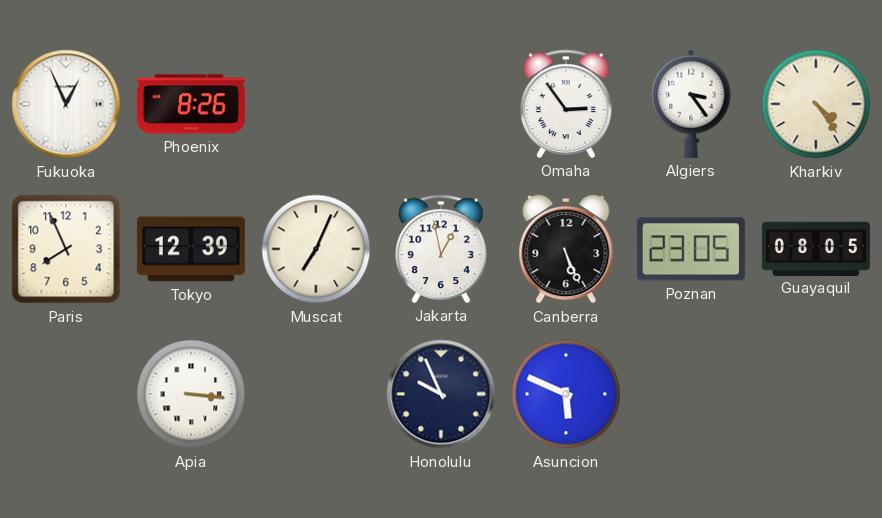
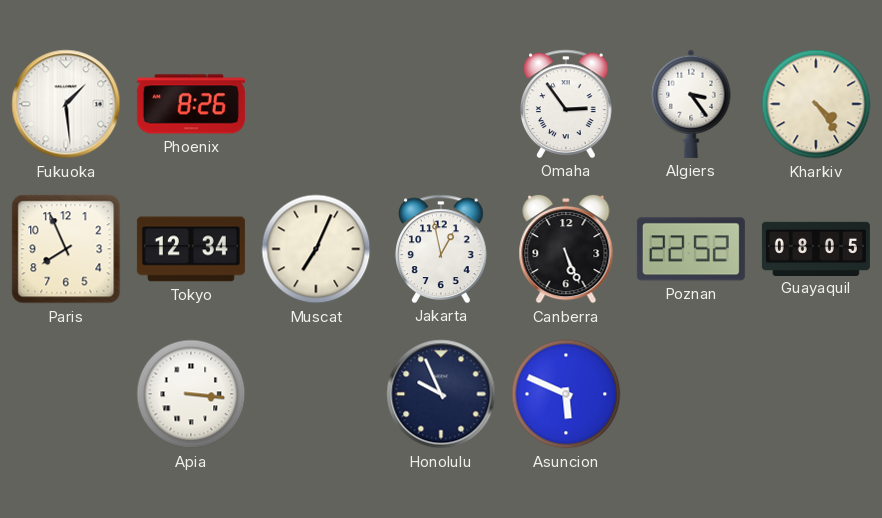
Fukuoka: 12:56 -> 1:29
Tokyo: 12:39 -> 12:34
Poznan: 23:05 -> 22:52
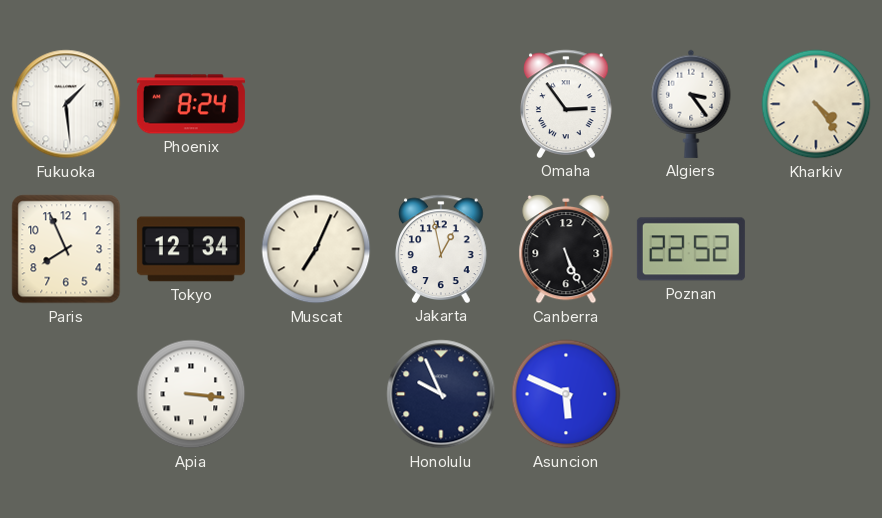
Phoenix: 8:26 -> 8:24
Guayaquil: 08:05 -> none
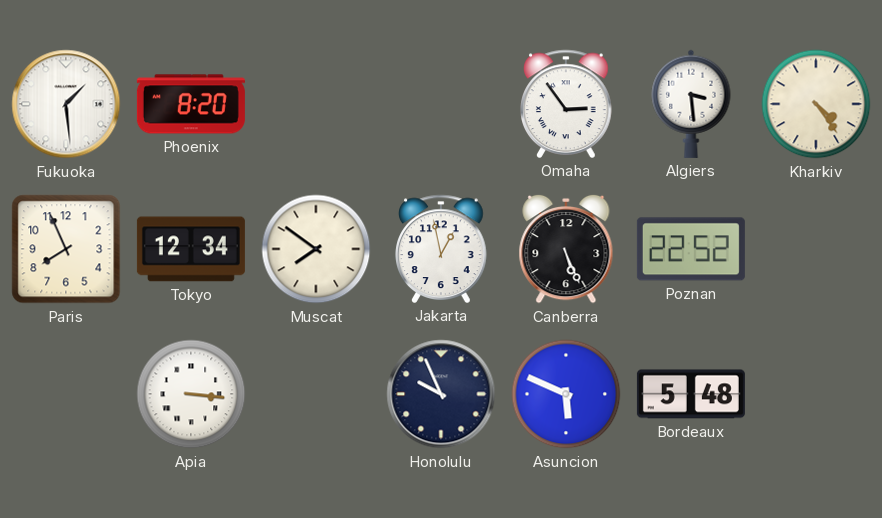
Phoenix: 8:24 -> 8:20
Algiers: 3:24 -> 3:29
Muscat: 7:04 -> 7:51
Bordeaux: none -> 5:48
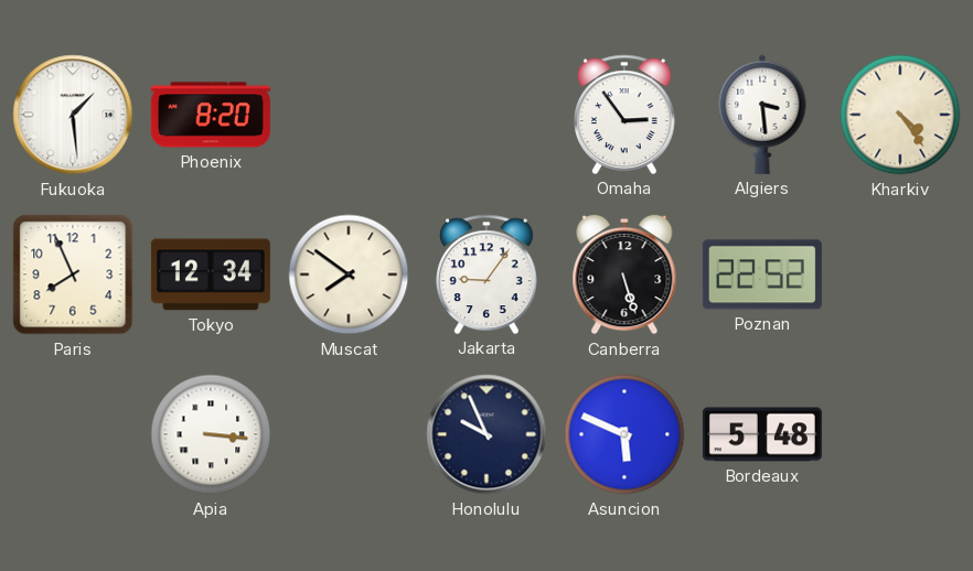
Jakarta: 12:58 -> 9:06
Canberra: 5:26 -> 5:27
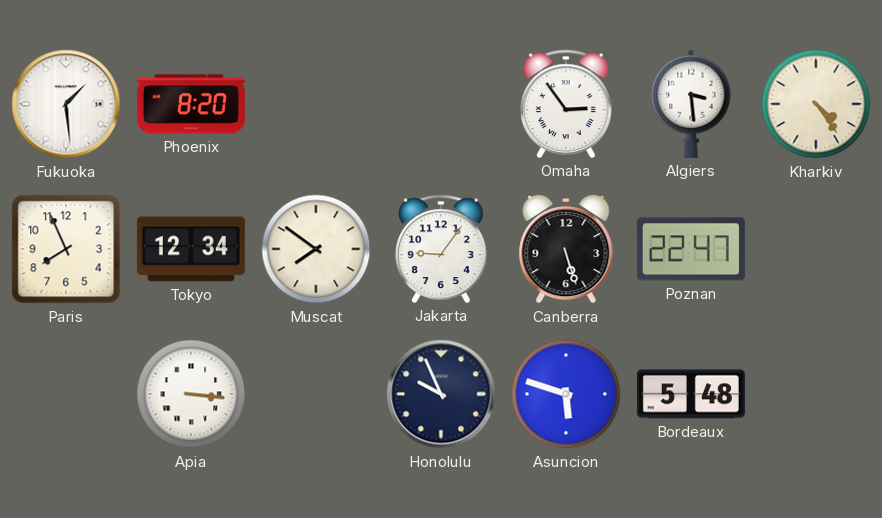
Poznan: 22:52 -> 22:47
Asuncion: 5:49 -> 5:48
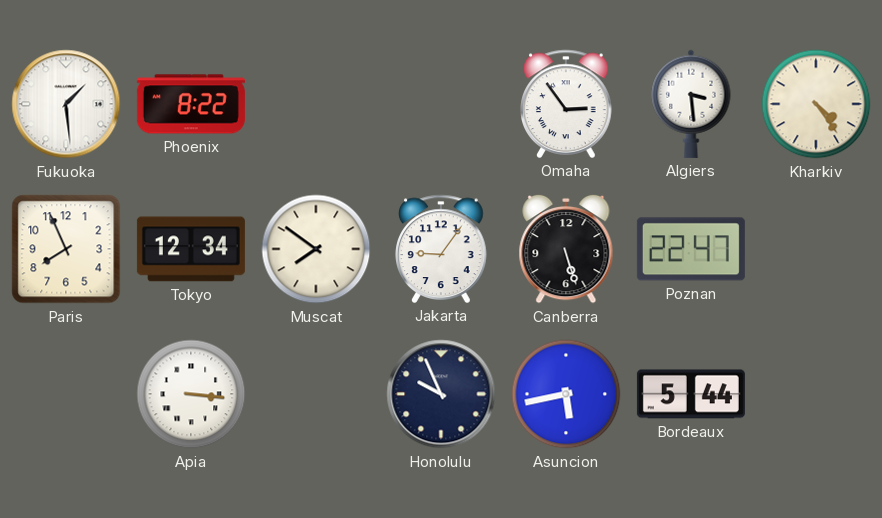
Phoenix: 8:20 -> 8:22
Asuncion: 5:48 -> 5:43
Bordeaux: 5:48 -> 5:44
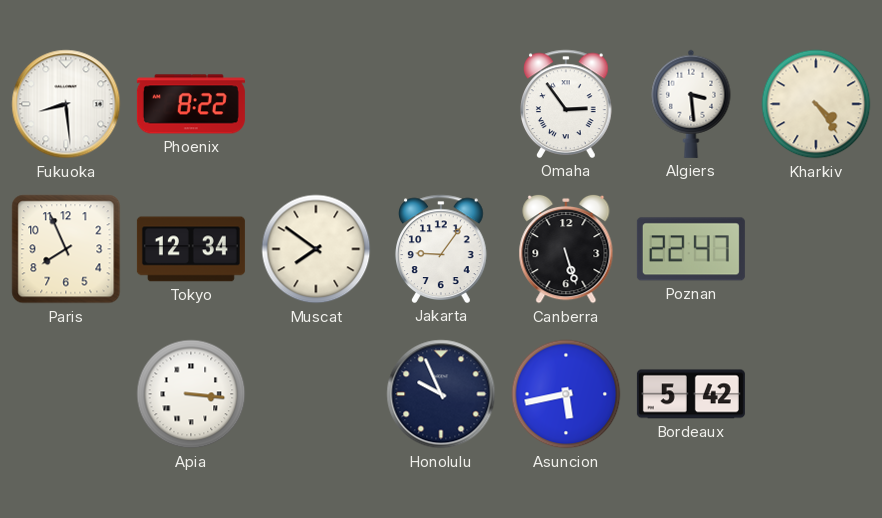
Fukuoka: 1:29 -> 8:29
Bordeaux: 5:44 -> 5:42
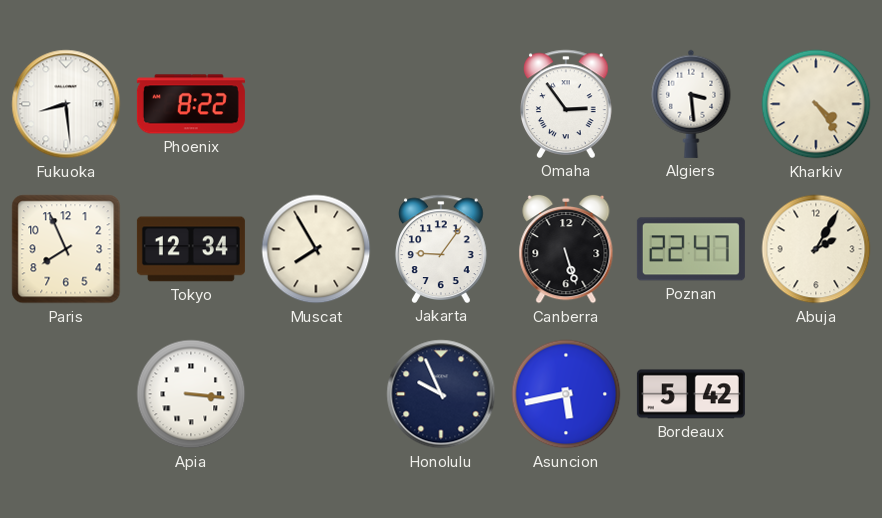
Muscat: 7:51 -> 7:55
Abuja: none -> 2:05
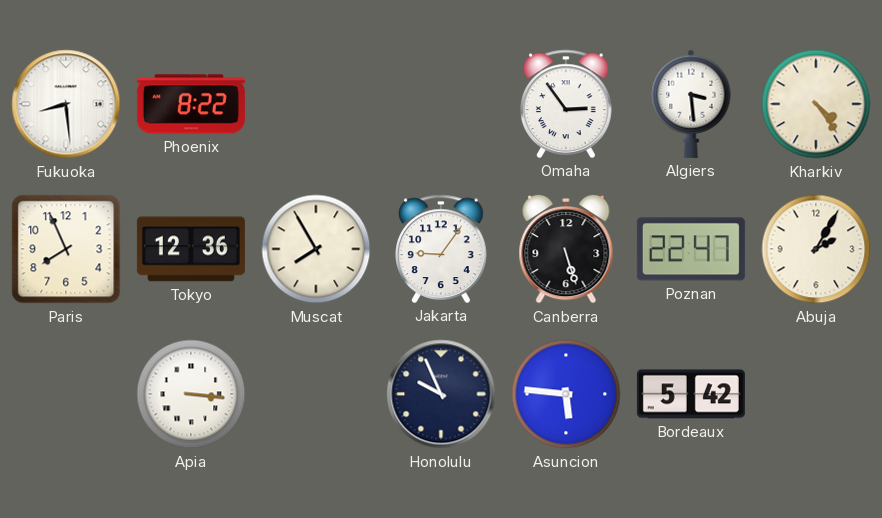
Tokyo: 12:34 -> 12:36
Asuncion: 5:43 -> 5:46
